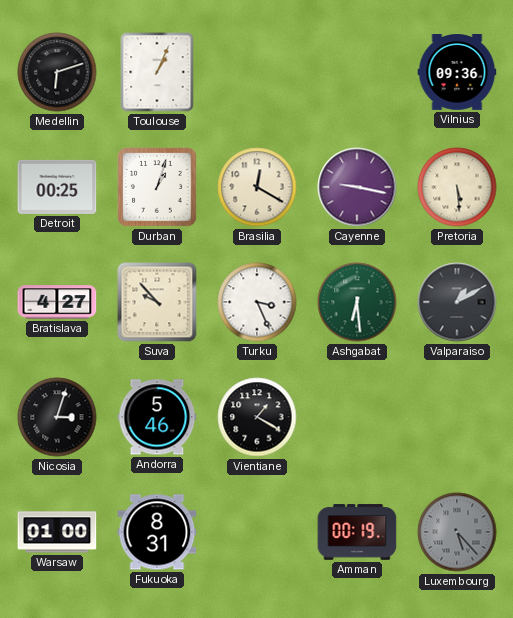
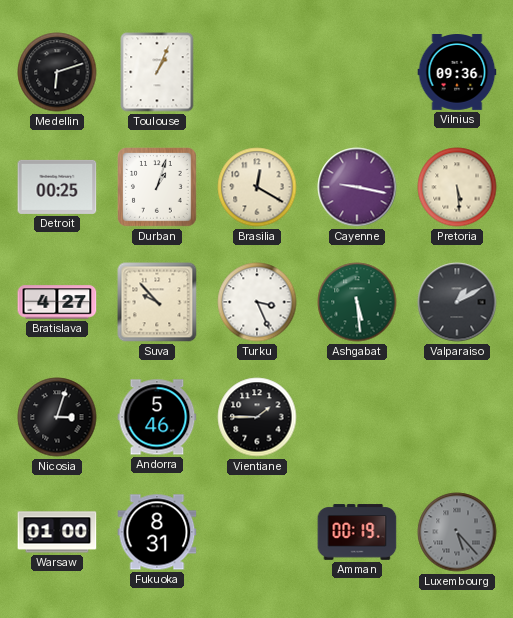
Ashgabat: 6:29 -> 5:29
Vientiane: 1:20 -> 1:45
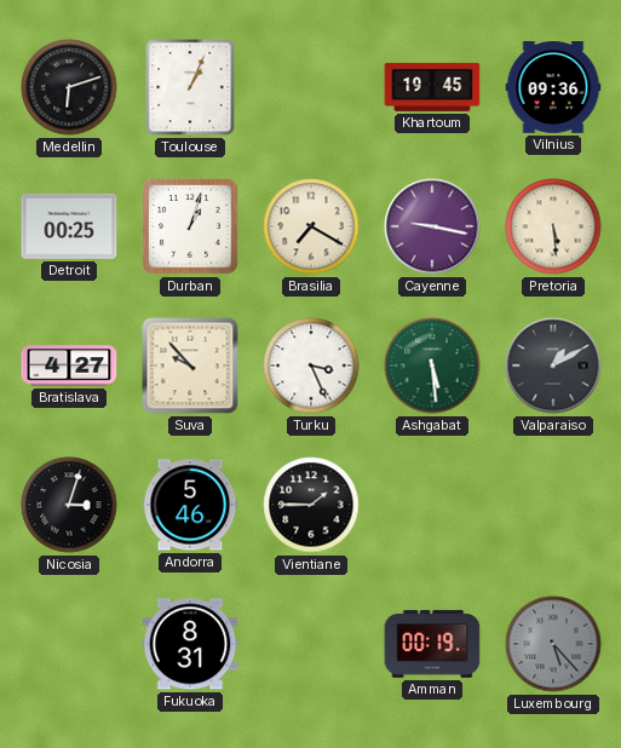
Khartoum: none -> 19:45
Brasilia: 12:20 -> 7:20
Warsaw: 01:00 -> none
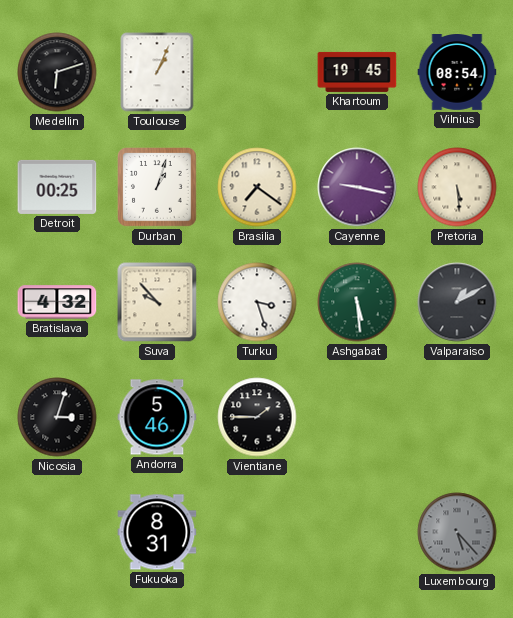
Vilnius: 09:36 -> 08:54
Brasilia: 7:20 -> 7:21
Bratislava: 4:27 -> 4:32
Turku: 3:26 -> 3:27
Amman: 00:19 -> none
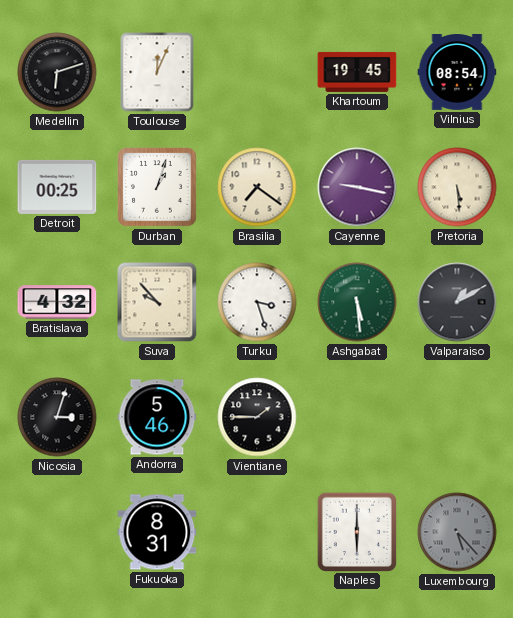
Toulouse: 1:04 -> 12:04
Naples: none -> 6:00
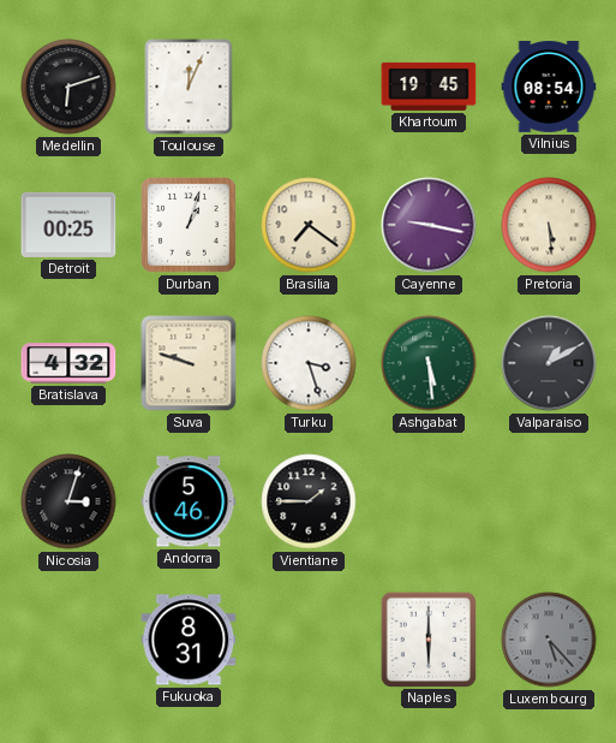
Suva: 9:53 -> 9:48
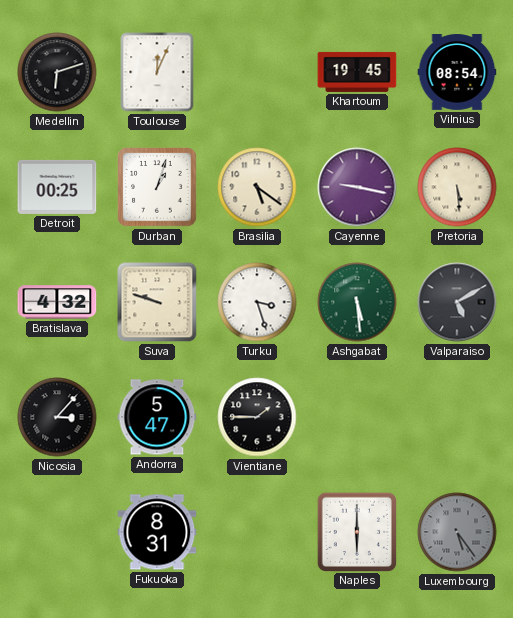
Brasilia: 7:21 -> 5:21
Valparaiso: 1:10 -> 5:10
Nicosia: 3:03 -> 3:07
Andorra: 5:46 -> 5:47
Luxembourg: 5:23 -> 5:24
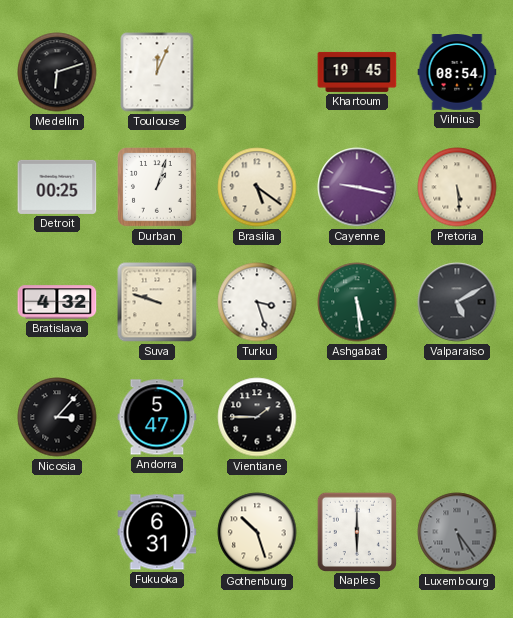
Fukuoka: 8:31 -> 6:31
Gothenburg: none -> 10:27
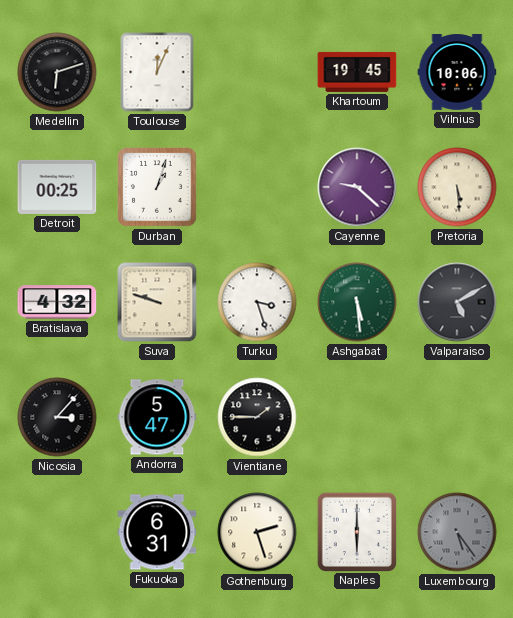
Vilnius: 08:54 -> 10:06
Brasilia: 5:21 -> none
Cayenne: 9:17 -> 9:22
Gothenburg: 10:27 -> 2:27
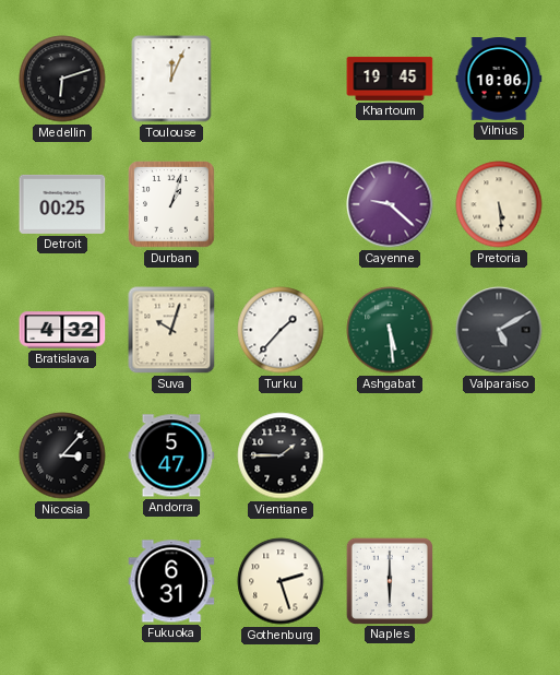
Suva: 9:48 -> 10:03
Turku: 3:27 -> 1:37
Luxembourg: 5:24 -> none
